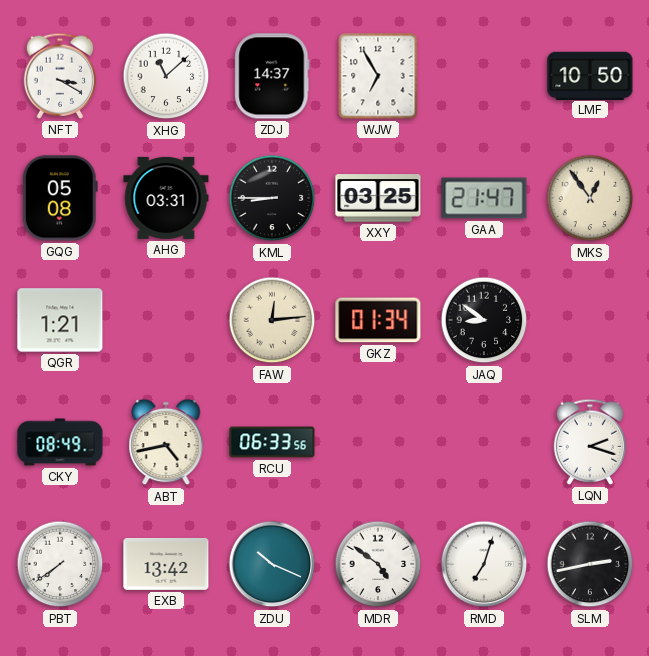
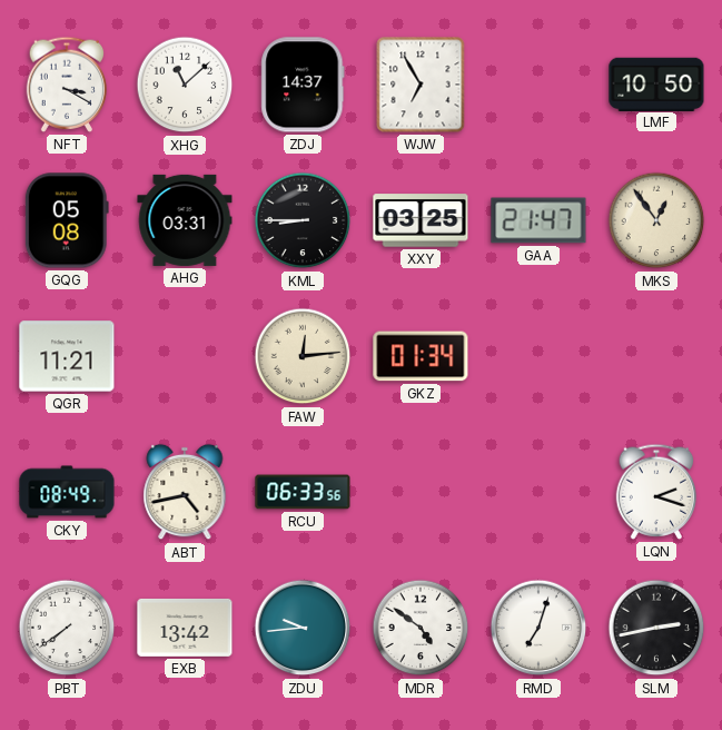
QGR: 1:21 -> 11:21
JAQ: 8:51 -> none
ZDU: 10:19 -> 9:44
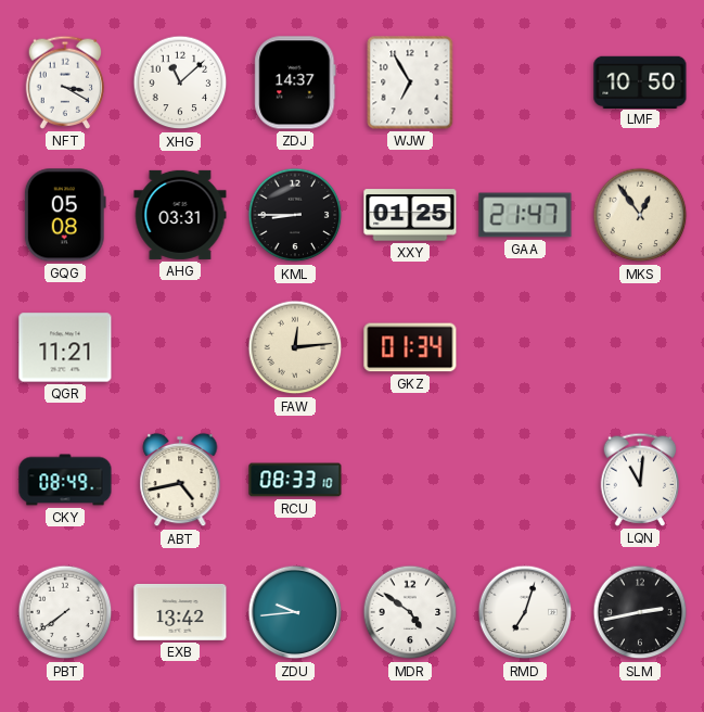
XXY: 03:25 -> 01:25
RCU: 06:33 -> 08:33
LQN: 2:18 -> 11:01
